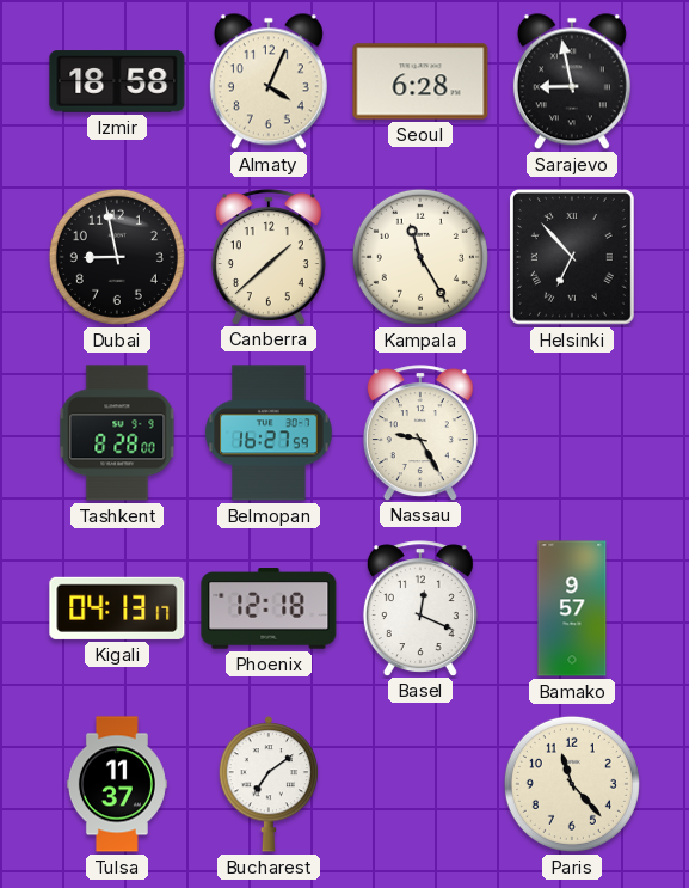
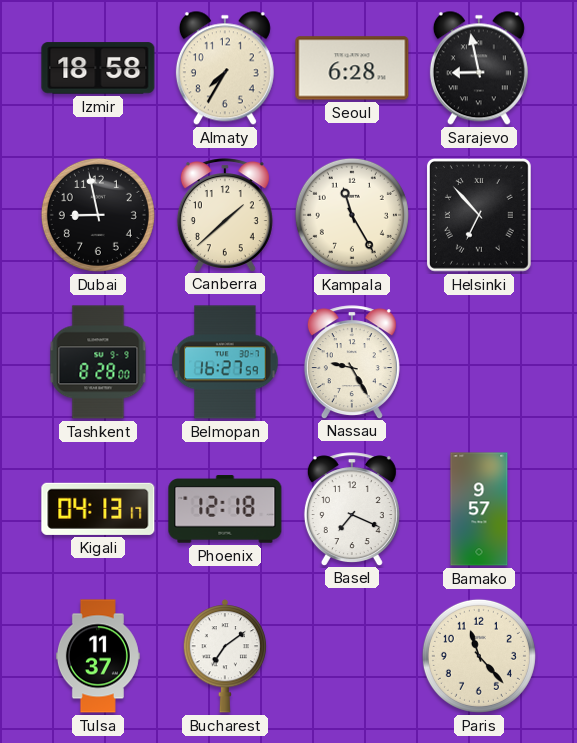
Almaty: 4:04 -> 7:35
Basel: 12:19 -> 7:19
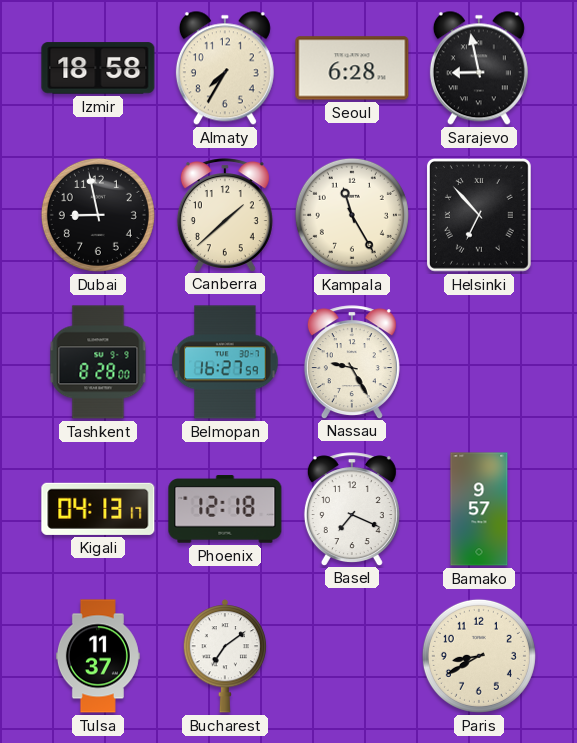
Paris: 11:23 -> 8:40
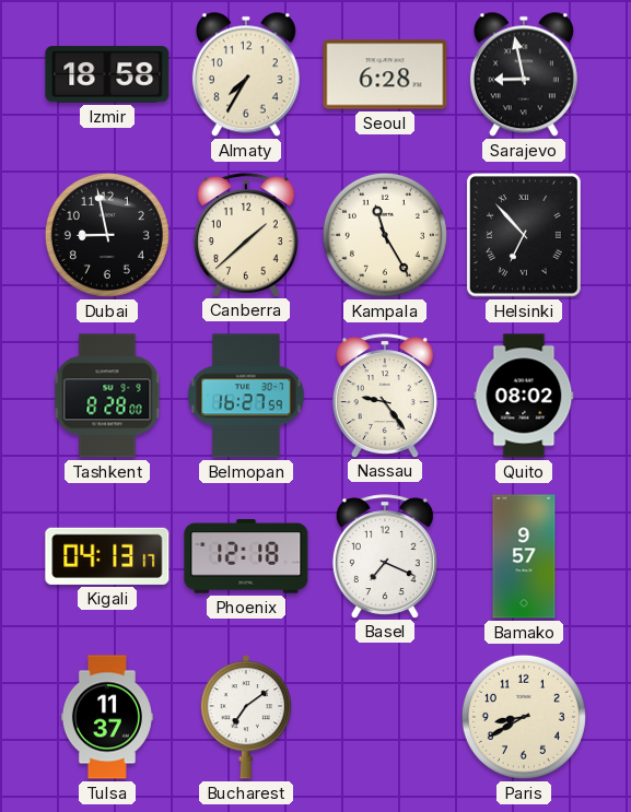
Nassau: 9:25 -> 9:24
Quito: none -> 08:02
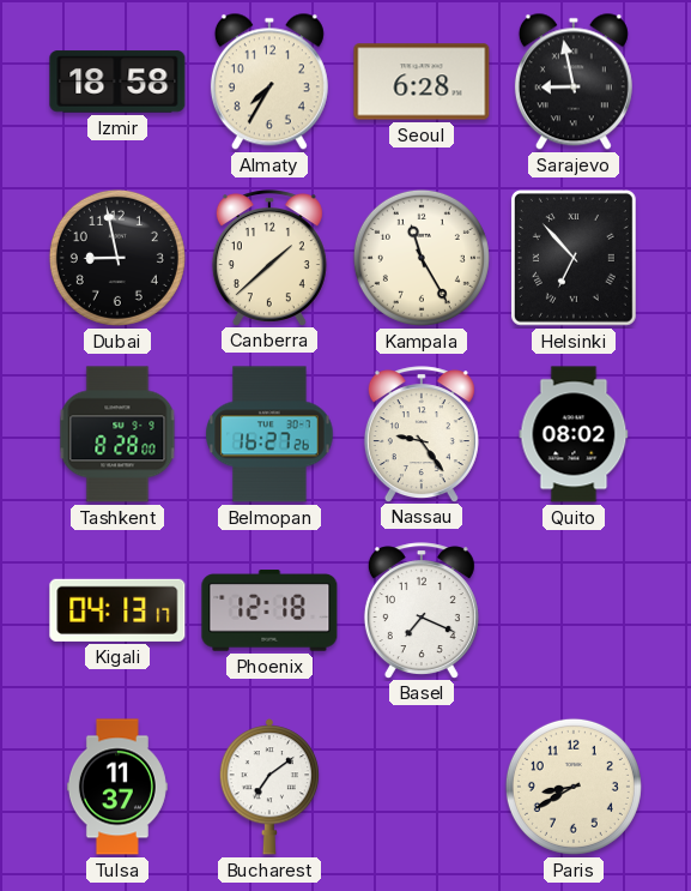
Belmopan: 16:27:59 -> 16:27:26
Bamako: 9:57 -> none
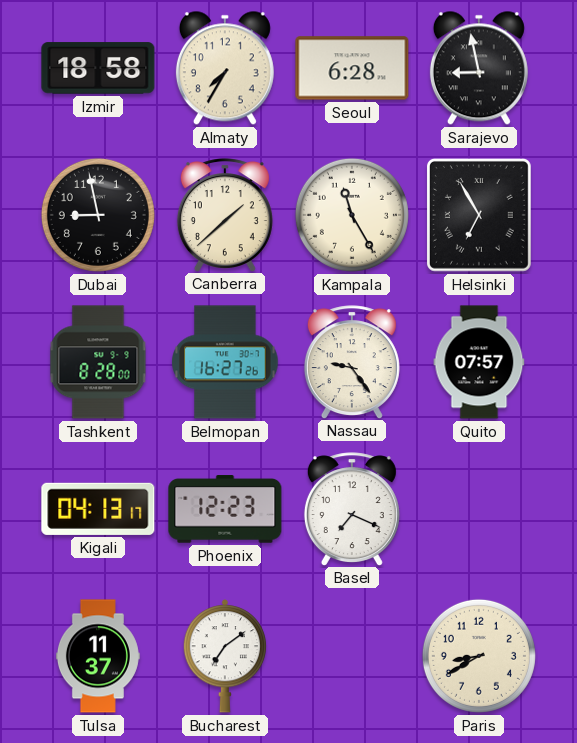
Helsinki: 6:53 -> 6:55
Quito: 08:02 -> 07:57
Phoenix: 12:18 -> 12:23
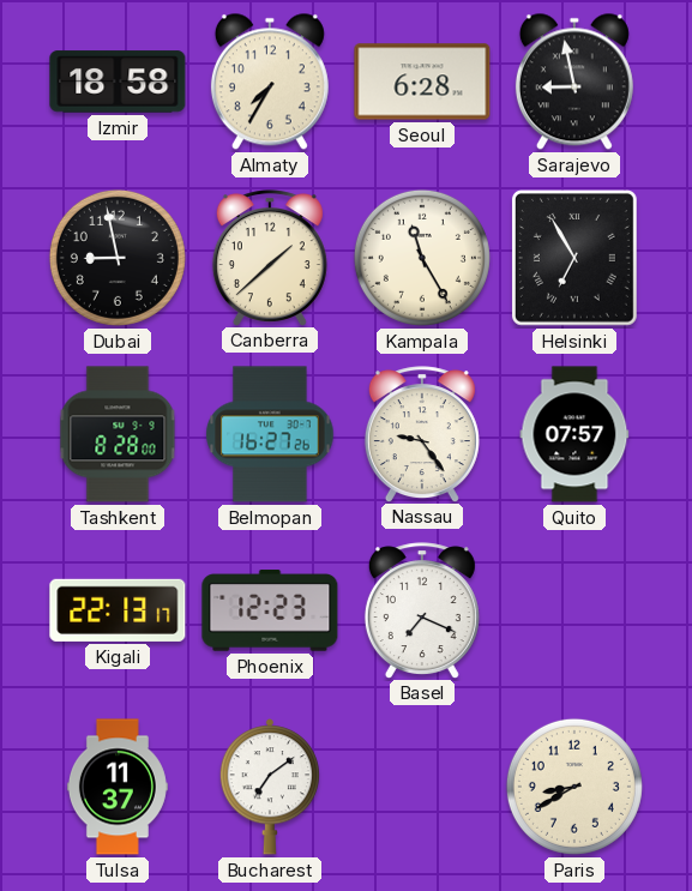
Kigali: 04:13 -> 22:13
